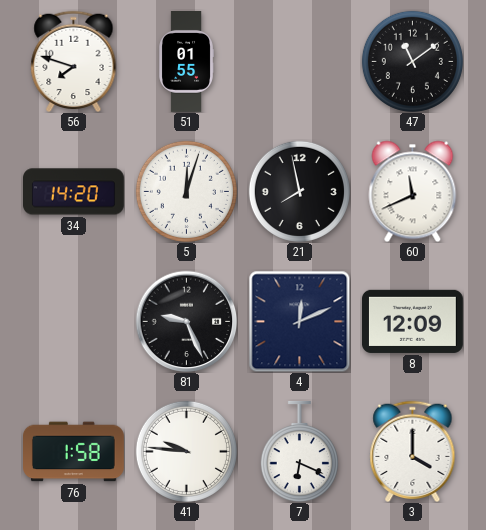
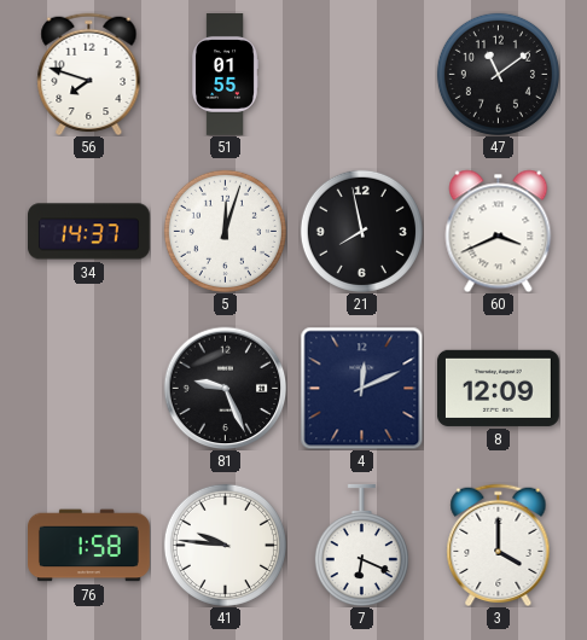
34: 14:20 -> 14:37
60: 11:41 -> 3:41
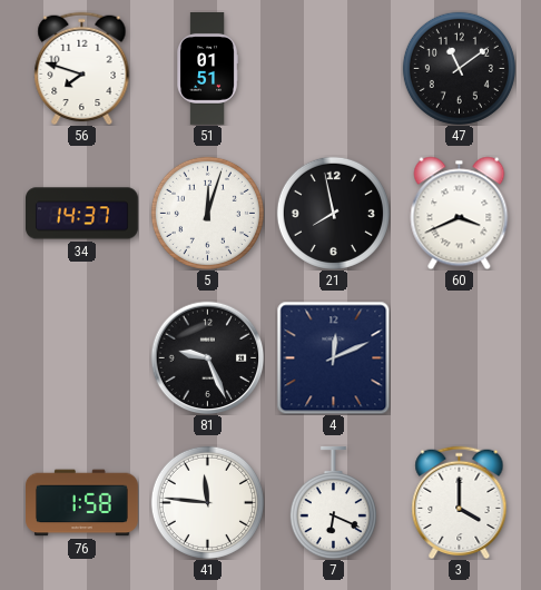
51: 01:55 -> 01:51
8: 12:09 -> none
41: 9:46 -> 11:46
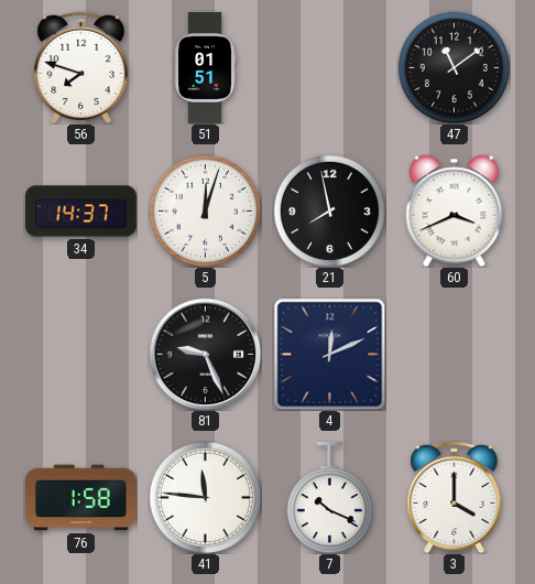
7: 6:19 -> 10:19
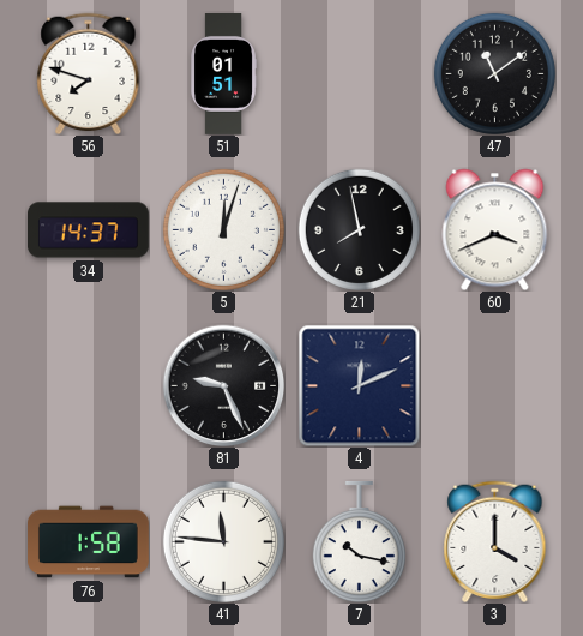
7: 10:19 -> 10:17
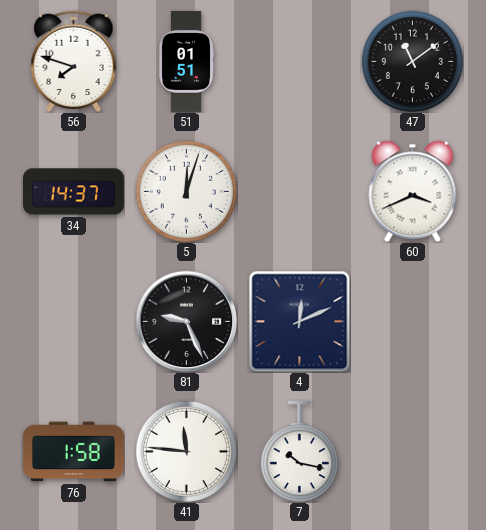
21: 7:58 -> none
3: 4:00 -> none
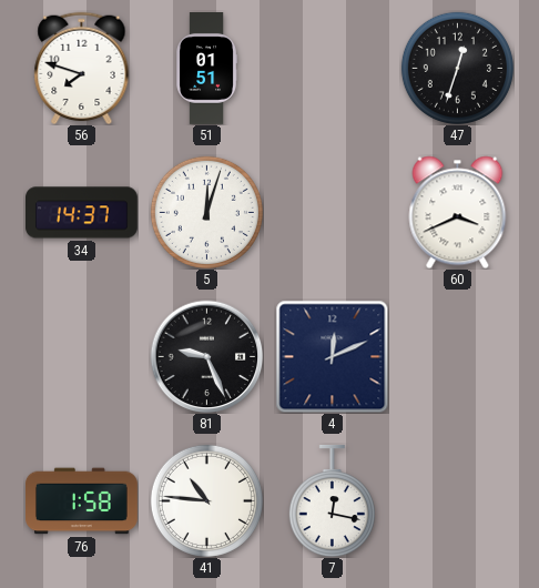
47: 11:09 -> 12:33
41: 11:46 -> 10:46
7: 10:17 -> 12:17
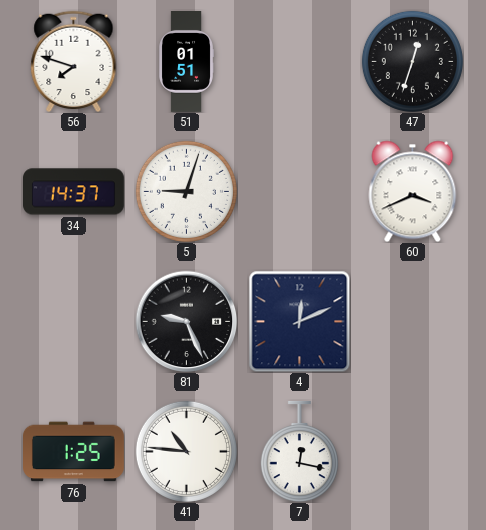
5: 12:03 -> 9:03
76: 1:58 -> 1:25
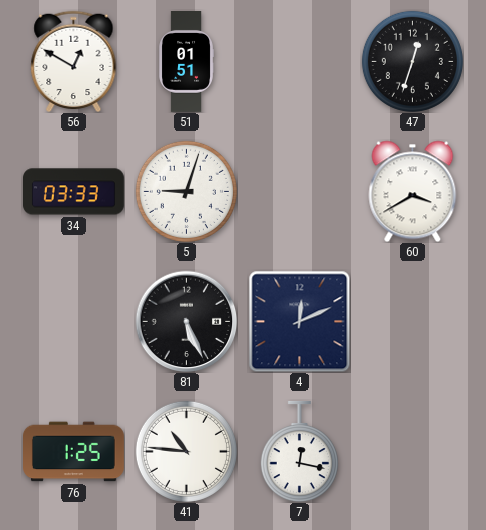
56: 7:48 -> 12:50
34: 14:37 -> 03:33
60: 3:41 -> 3:40
81: 9:26 -> 5:26
